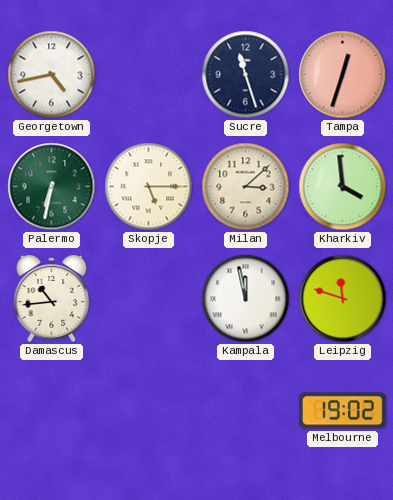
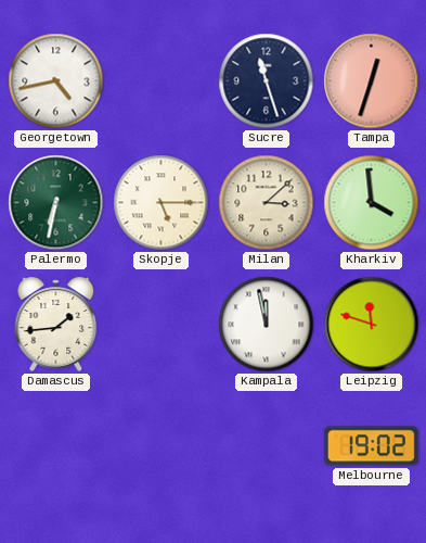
Damascus: 10:44 -> 1:44
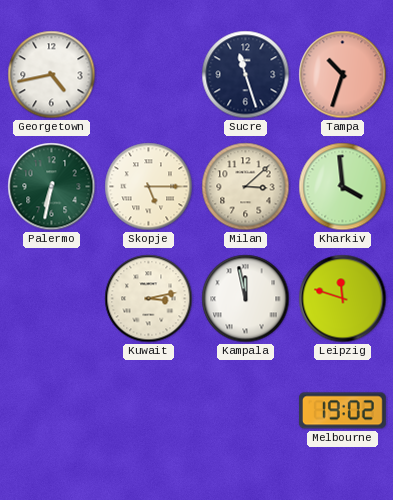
Tampa: 12:33 -> 10:33
Damascus: 1:44 -> none
Kuwait: none -> 3:13
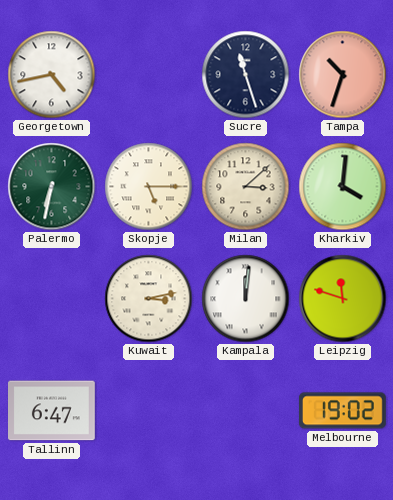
Kharkiv: 3:59 -> 4:01
Kampala: 11:58 -> 12:01
Tallinn: none -> 6:47
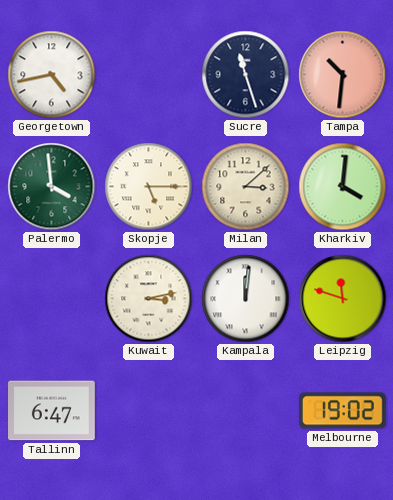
Tampa: 10:33 -> 10:31
Palermo: 6:32 -> 3:59
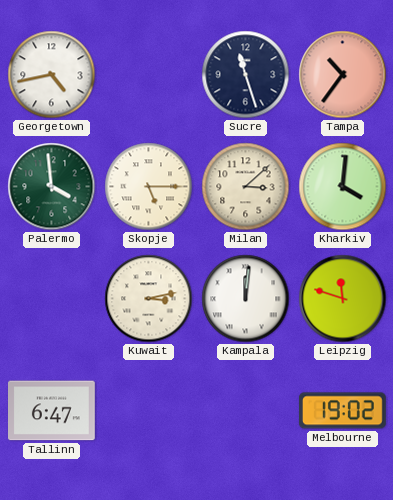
Tampa: 10:31 -> 10:36
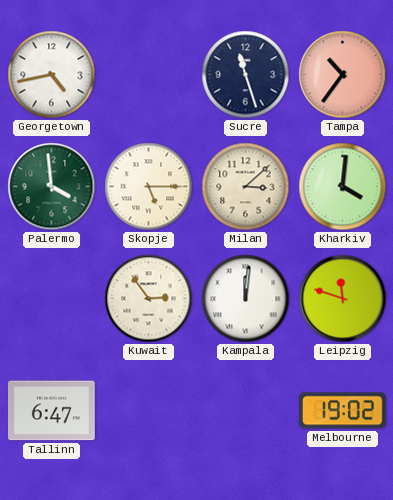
Kuwait: 3:13 -> 2:54
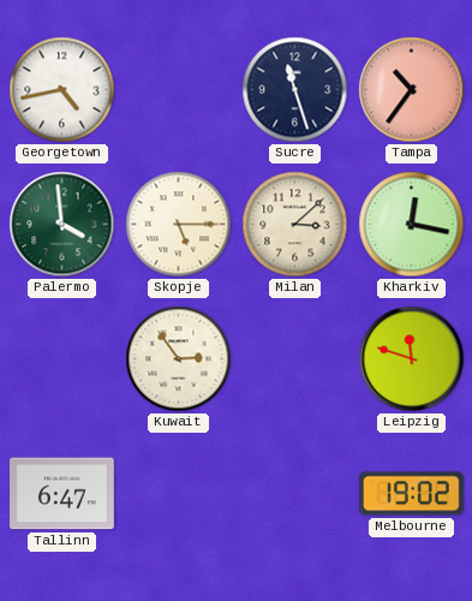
Kharkiv: 4:01 -> 12:17
Kampala: 12:01 -> none
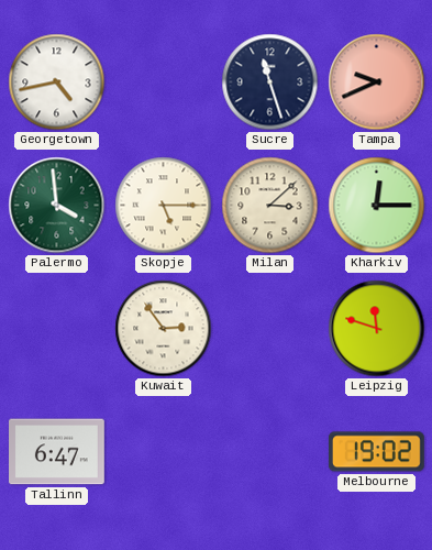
Tampa: 10:36 -> 9:41
Kharkiv: 12:17 -> 12:15
